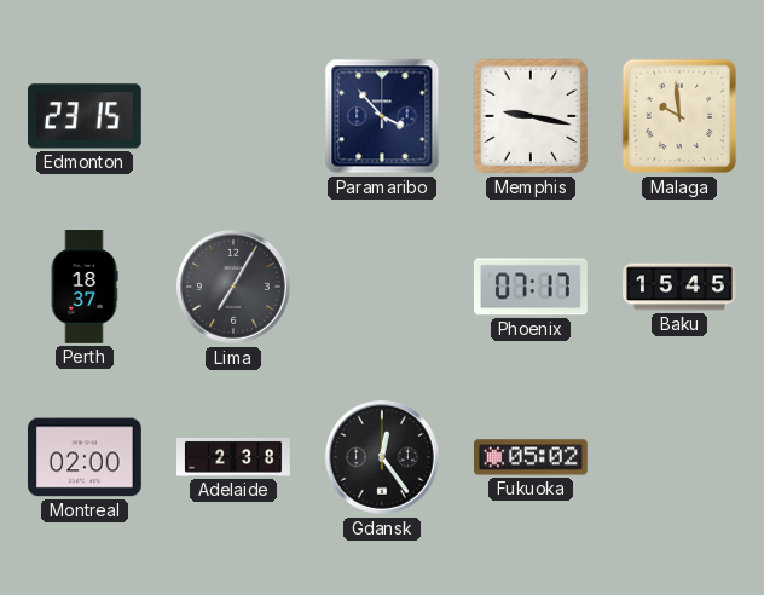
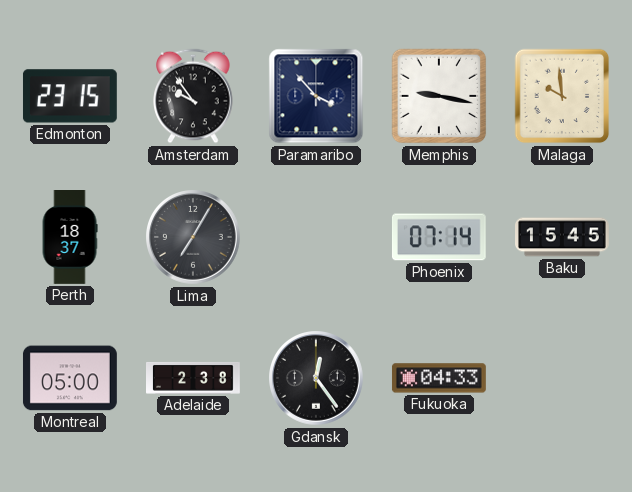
Amsterdam: none -> 9:54
Phoenix: 07:17 -> 07:14
Montreal: 02:00 -> 05:00
Fukuoka: 05:02 -> 04:33
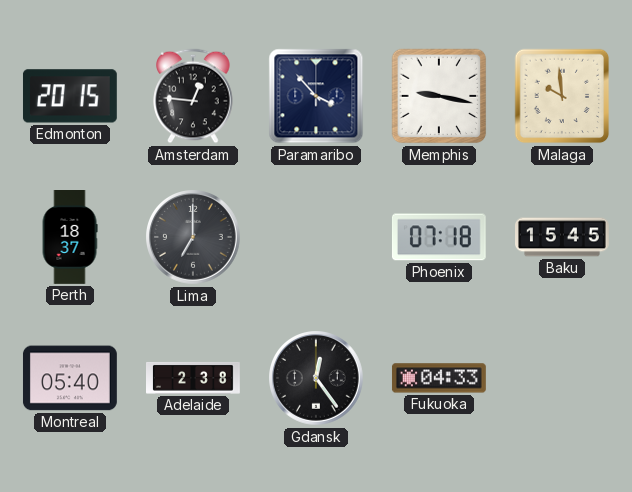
Edmonton: 23:15 -> 20:15
Amsterdam: 9:54 -> 12:46
Lima: 7:05 -> 7:00
Phoenix: 07:14 -> 07:18
Montreal: 05:00 -> 05:40
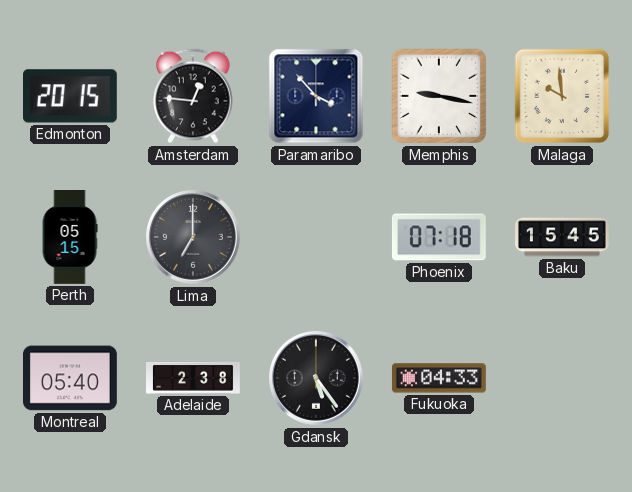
Perth: 18:37 -> 05:15
Gdansk: 12:24 -> 5:24
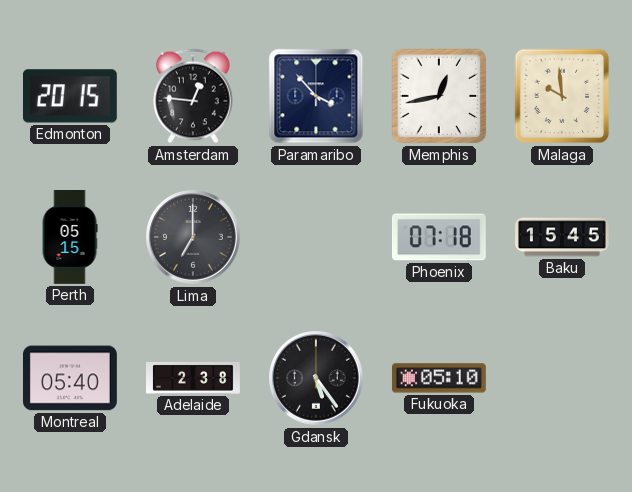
Memphis: 9:17 -> 12:43
Fukuoka: 04:33 -> 05:10
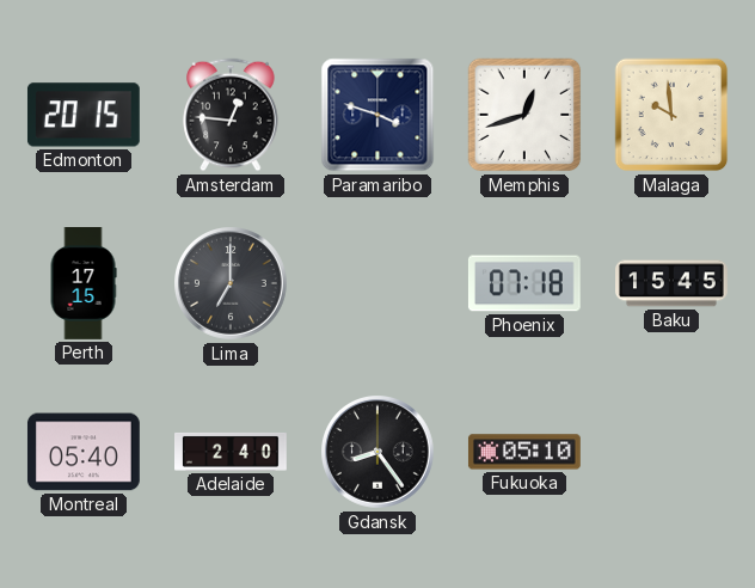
Paramaribo: 3:53 -> 3:48
Memphis: 12:43 -> 12:42
Perth: 05:15 -> 17:15
Adelaide: 2:38 -> 2:40
Gdansk: 5:24 -> 8:24
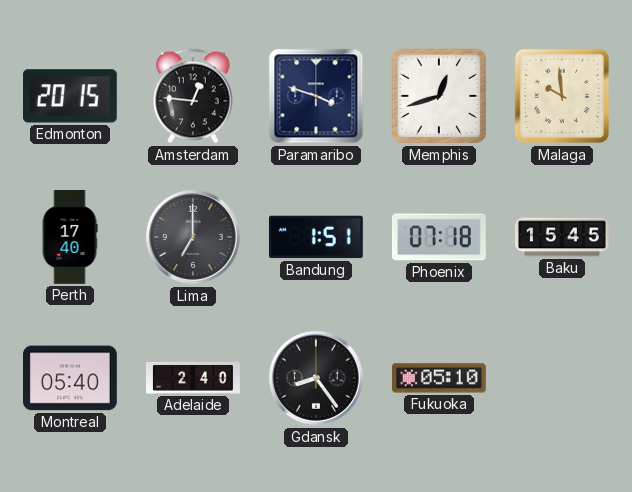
Perth: 17:15 -> 17:40
Bandung: none -> 1:51
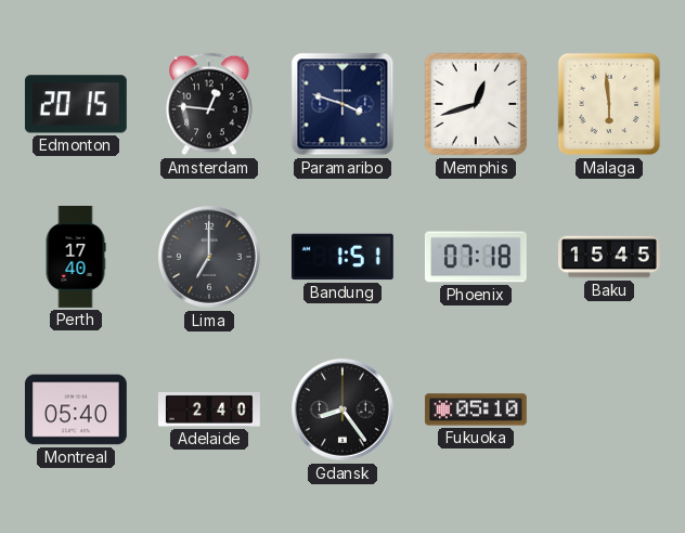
Malaga: 9:59 -> 5:59
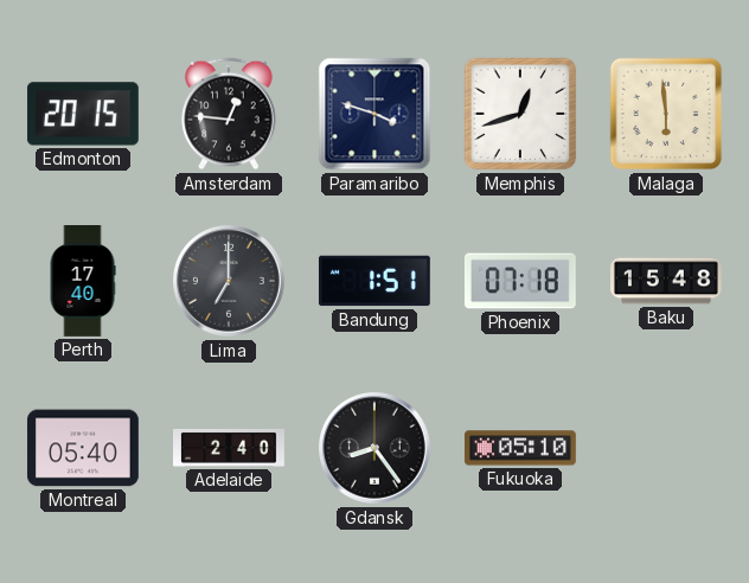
Baku: 15:45 -> 15:48
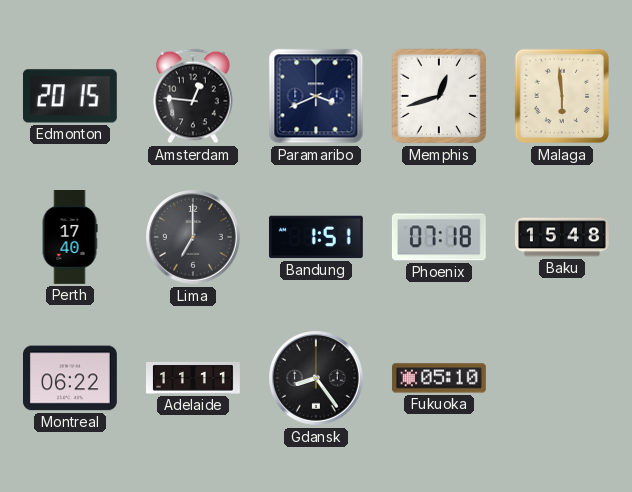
Paramaribo: 3:48 -> 3:41
Montreal: 05:40 -> 06:22
Adelaide: 2:40 -> 11:11
